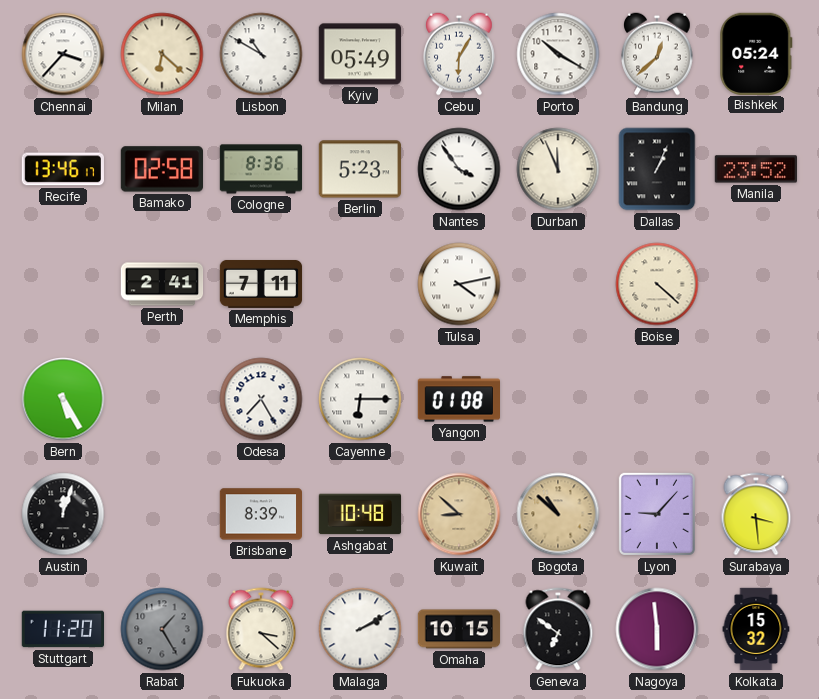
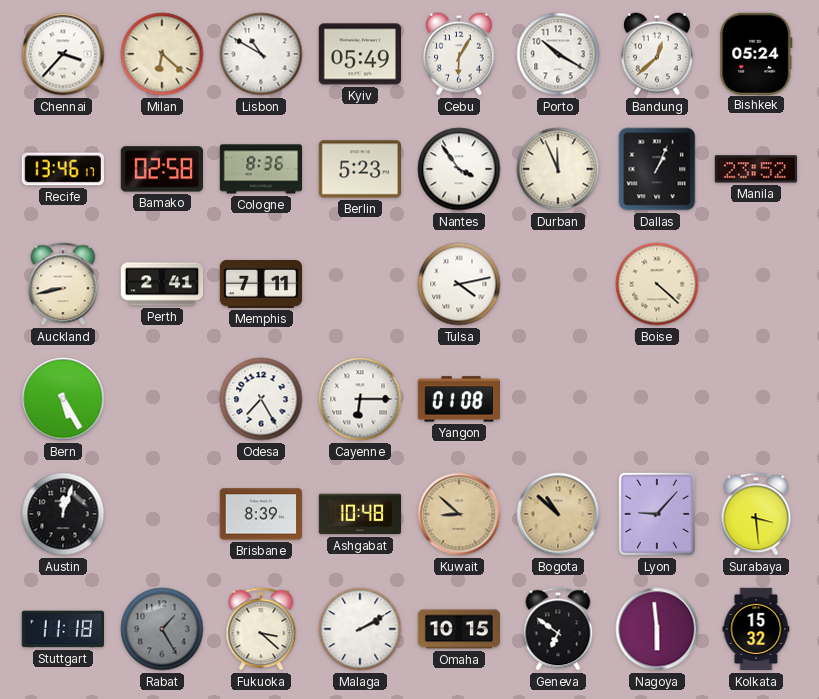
Auckland: none -> 8:43
Stuttgart: 11:20 -> 11:18
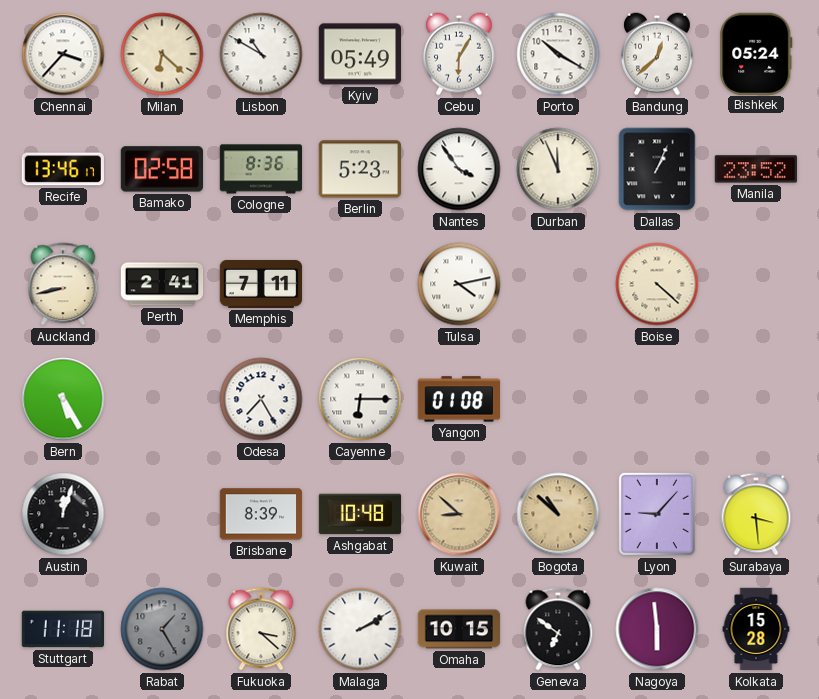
Kolkata: 15:32 -> 15:28
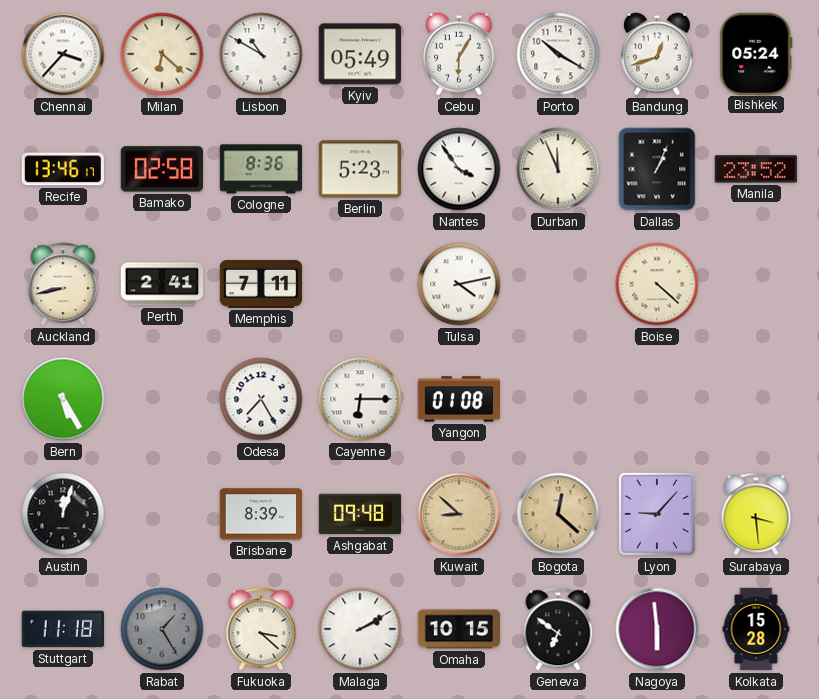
Bandung: 12:38 -> 12:42
Ashgabat: 10:48 -> 09:48
Bogota: 10:52 -> 12:22
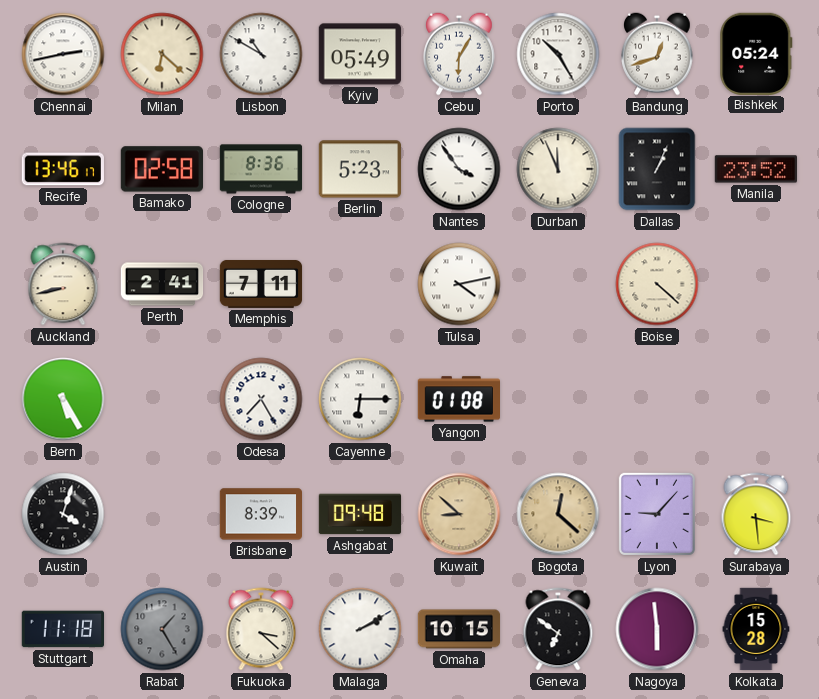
Chennai: 3:37 -> 2:43
Porto: 10:20 -> 10:25
Austin: 12:03 -> 4:03
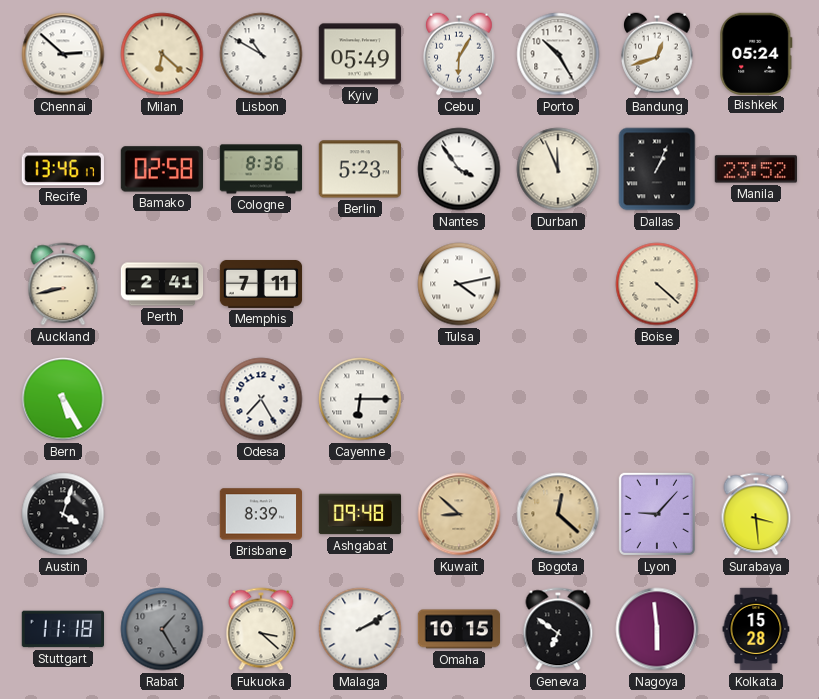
Chennai: 2:43 -> 2:52
Yangon: 01:08 -> none
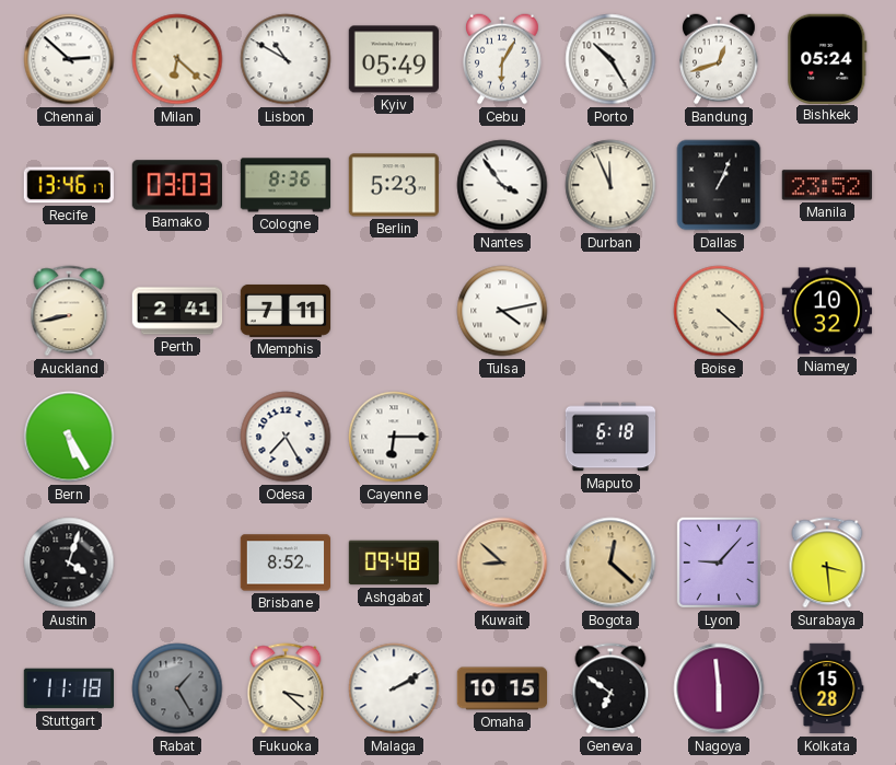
Bamako: 02:58 -> 03:03
Niamey: none -> 10:32
Maputo: none -> 6:18
Brisbane: 8:39 -> 8:52
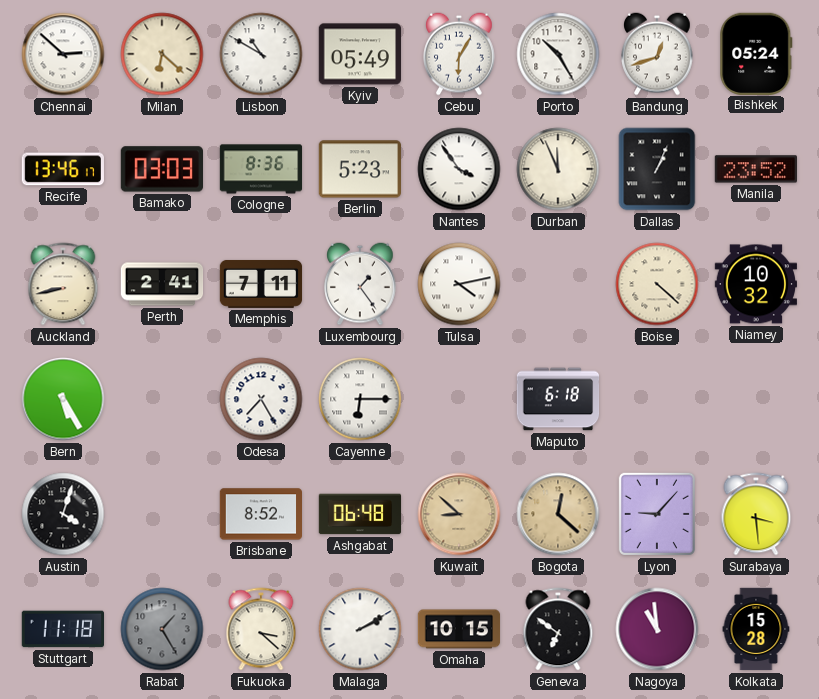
Luxembourg: none -> 1:24
Ashgabat: 09:48 -> 06:48
Nagoya: 5:59 -> 10:59
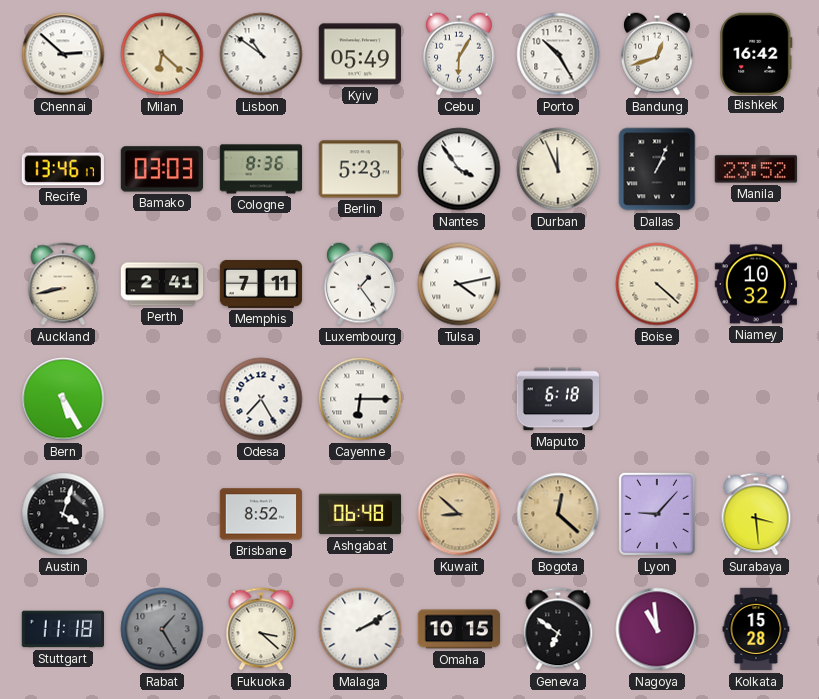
Lisbon: 10:50 -> 10:51
Bishkek: 05:24 -> 16:42
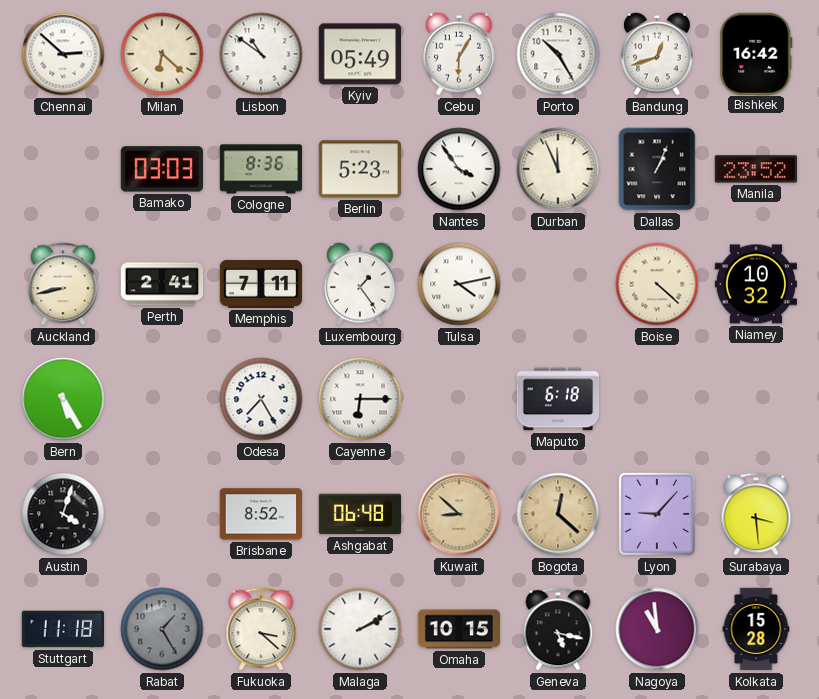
Recife: 13:46 -> none
Geneva: 6:51 -> 5:17
